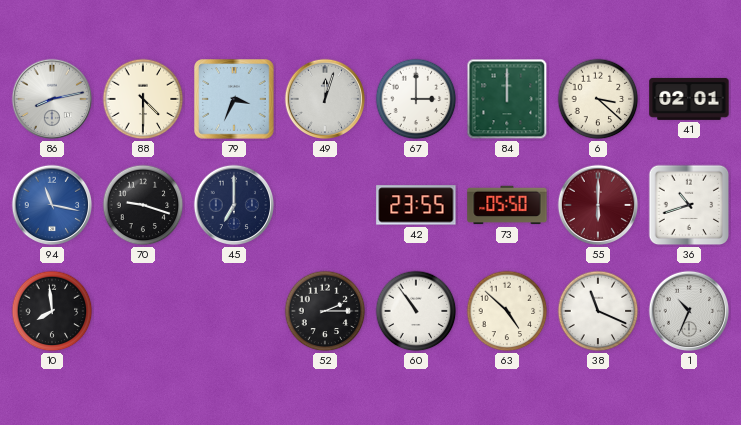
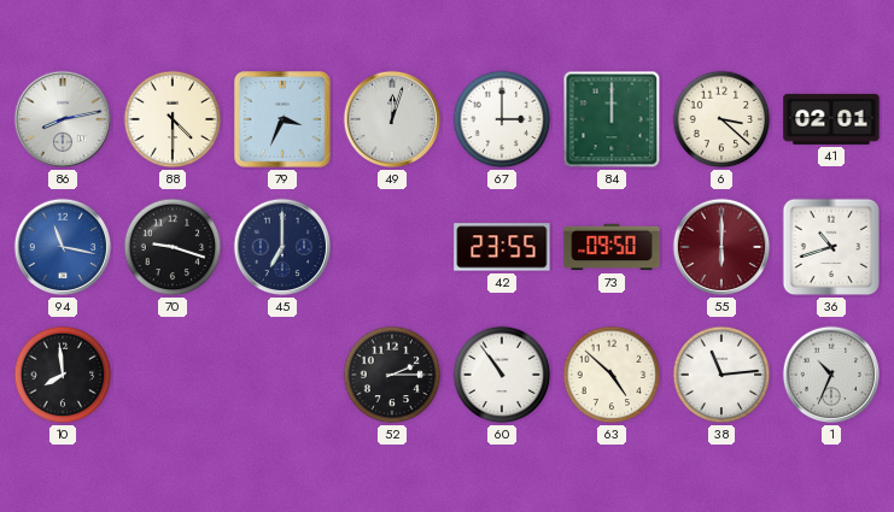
73: 05:50 -> 09:50
38: 11:19 -> 11:14
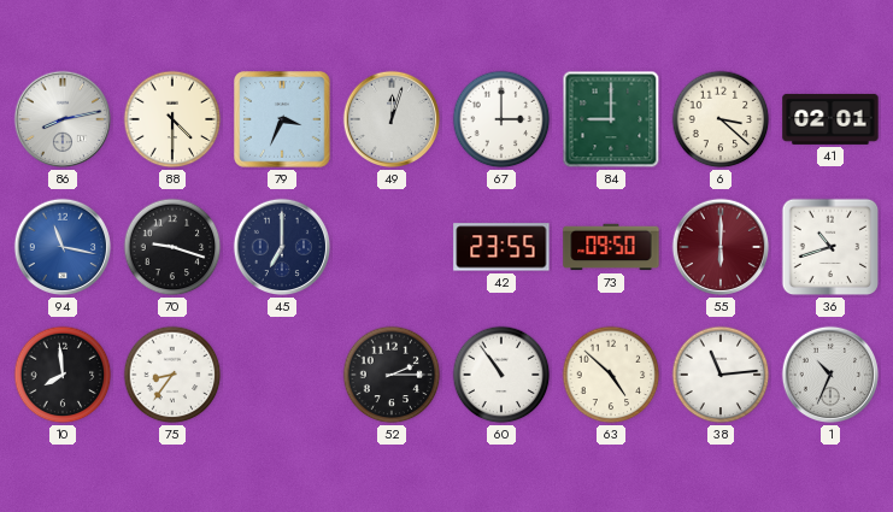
84: 12:00 -> 9:00
75: none -> 8:36
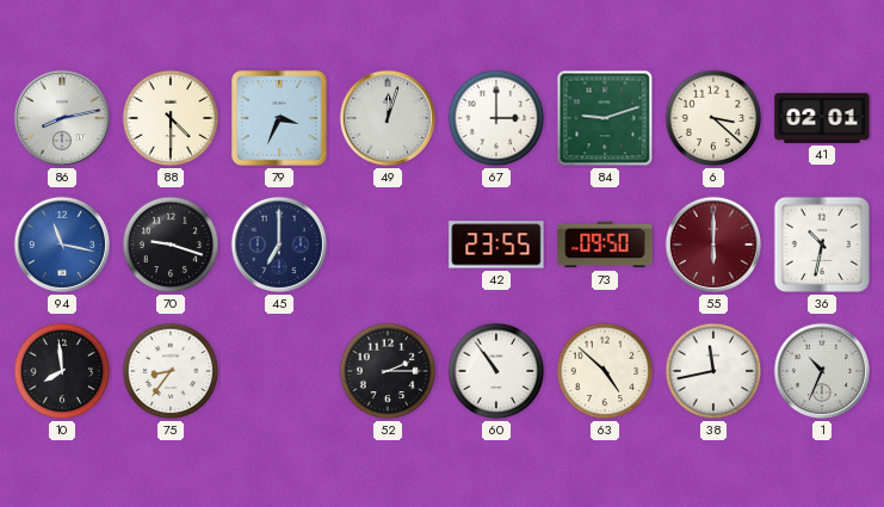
84: 9:00 -> 9:12
36: 10:42 -> 10:32
38: 11:14 -> 11:43
